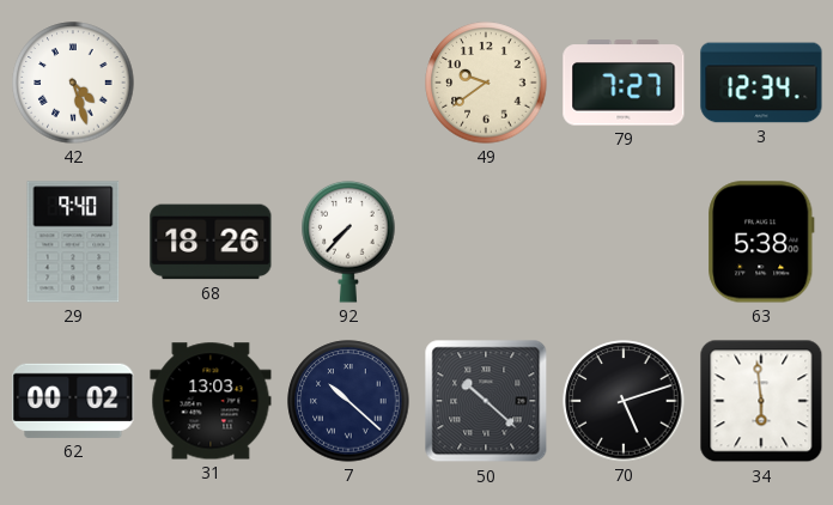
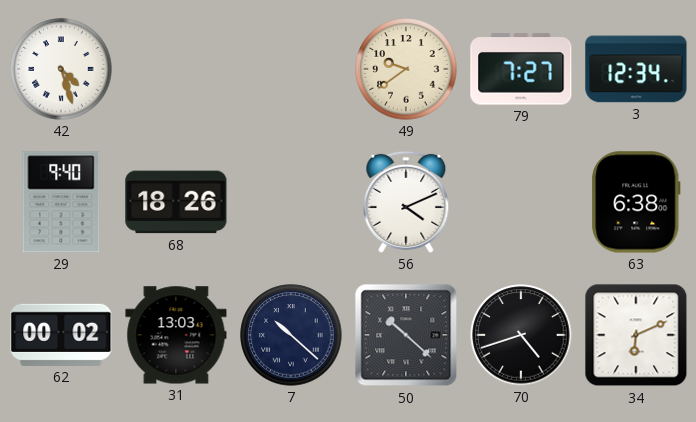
92: 7:37 -> none
56: none -> 4:11
63: 5:38 -> 6:38
70: 5:12 -> 4:42
34: 5:59 -> 6:11
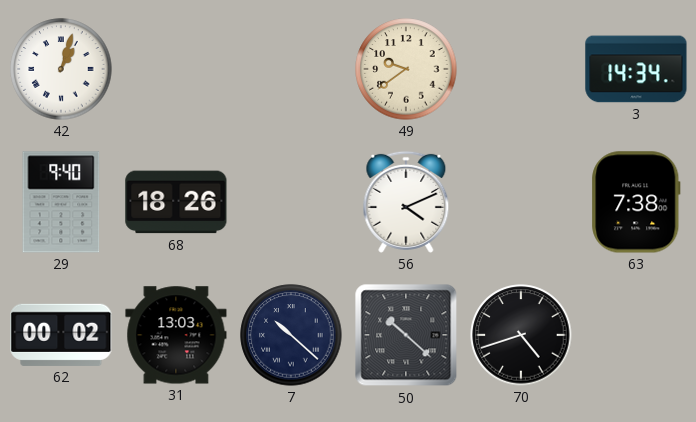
42: 4:27 -> 1:03
79: 7:27 -> none
3: 12:34 -> 14:34
63: 6:38 -> 7:38
34: 6:11 -> none
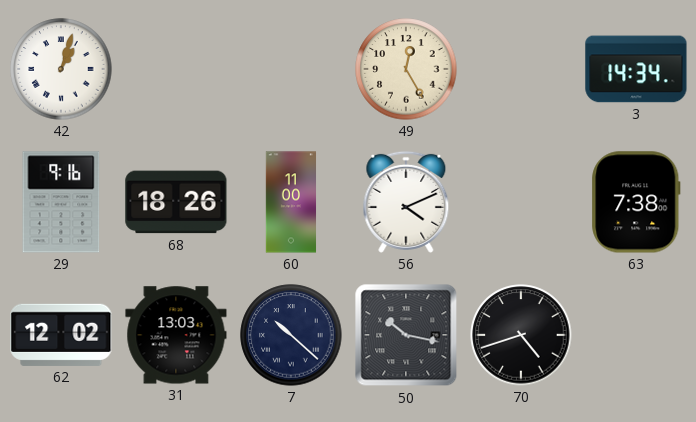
49: 9:39 -> 12:25
29: 9:40 -> 9:16
60: none -> 11:00
62: 00:02 -> 12:02
50: 10:22 -> 10:17
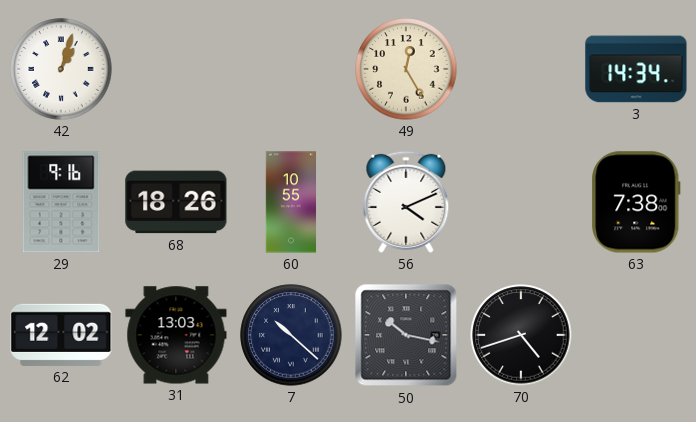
60: 11:00 -> 10:55
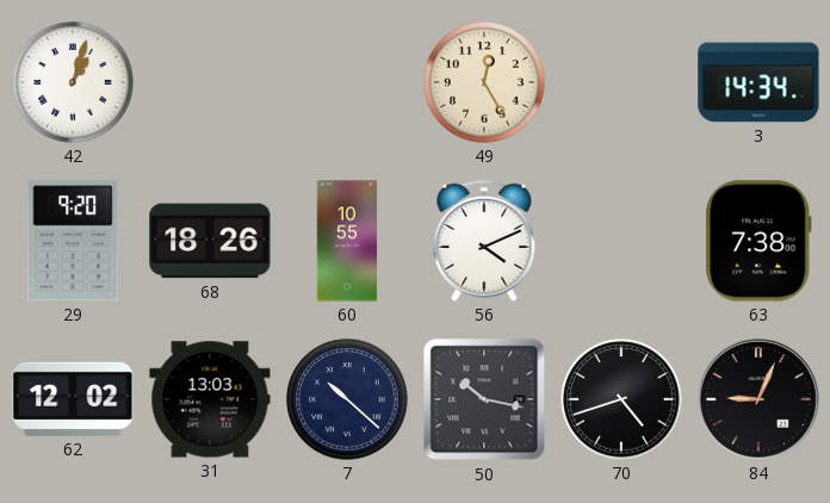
29: 9:16 -> 9:20
84: none -> 9:04
